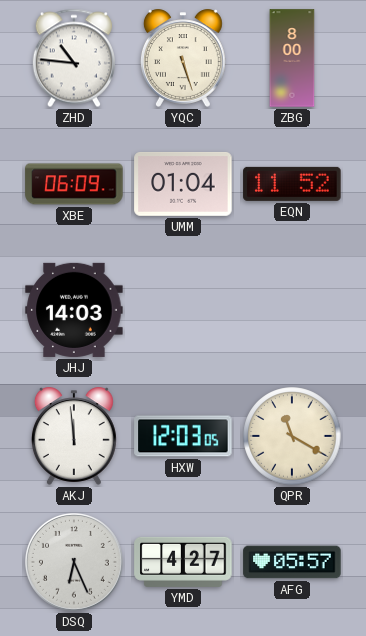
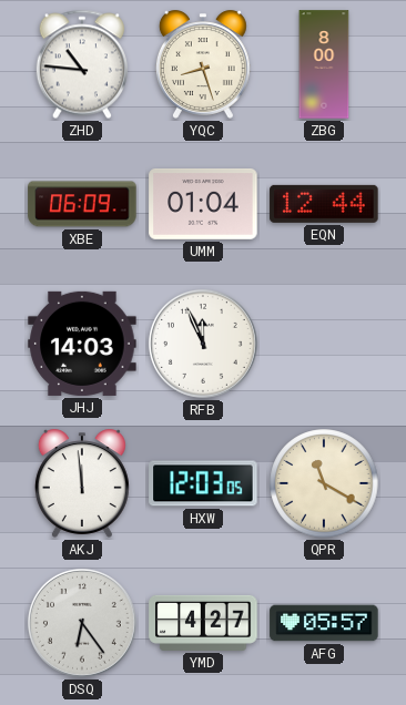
YQC: 5:27 -> 8:27
EQN: 11:52 -> 12:44
RFB: none -> 11:56
DSQ: 6:26 -> 6:24
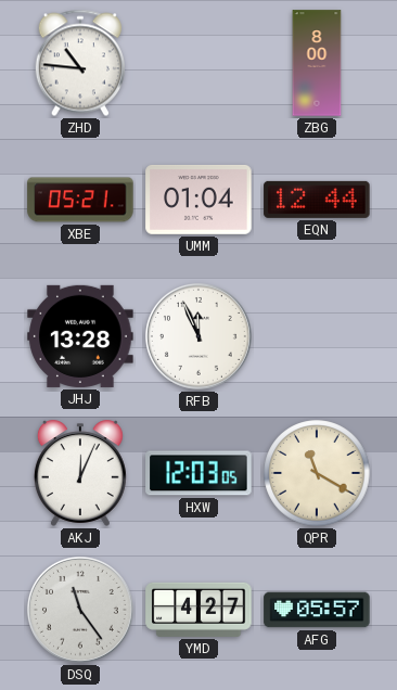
YQC: 8:27 -> none
XBE: 06:09 -> 05:21
JHJ: 14:03 -> 13:28
AKJ: 11:59 -> 12:04
DSQ: 6:24 -> 11:24
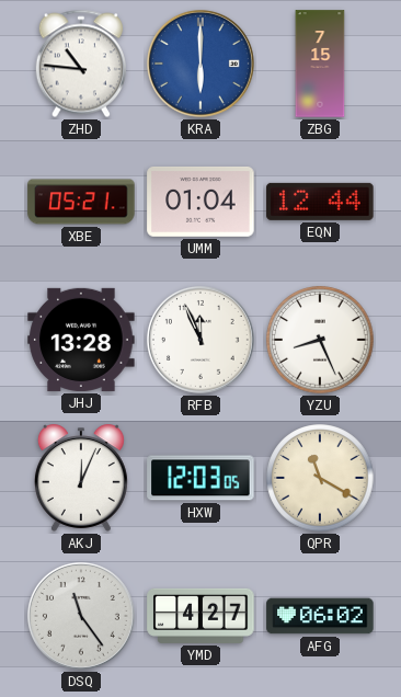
KRA: none -> 6:00
ZBG: 8:00 -> 7:15
YZU: none -> 8:26
AFG: 05:57 -> 06:02
